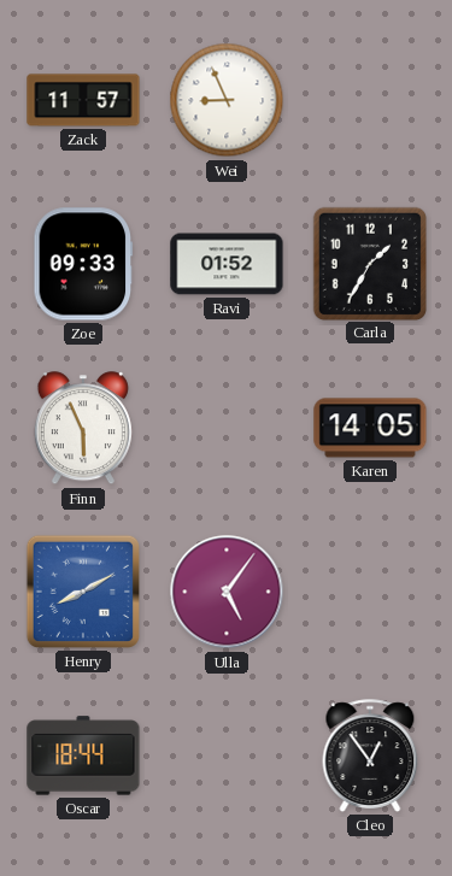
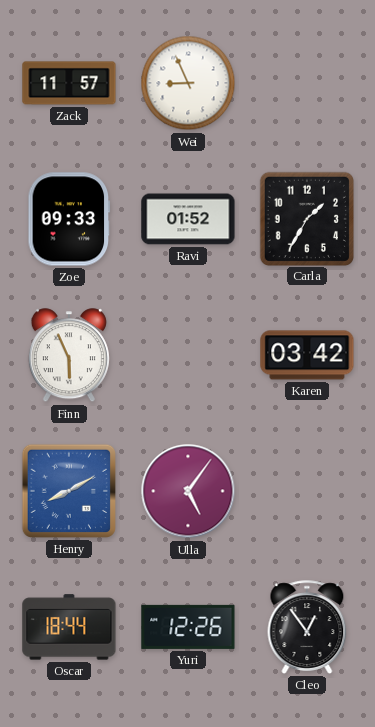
Karen: 14:05 -> 03:42
Yuri: none -> 12:26
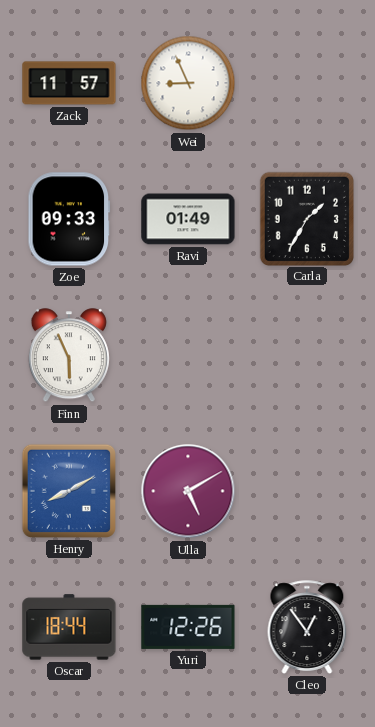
Ravi: 01:52 -> 01:49
Karen: 03:42 -> none
Ulla: 5:06 -> 5:10
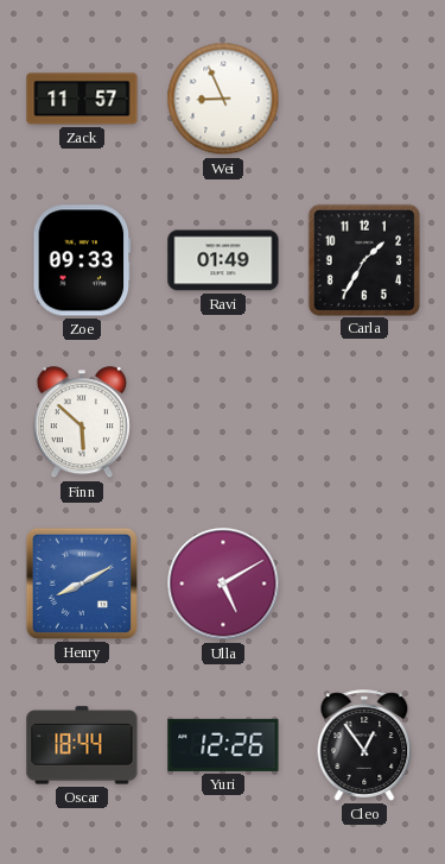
Finn: 5:56 -> 5:52
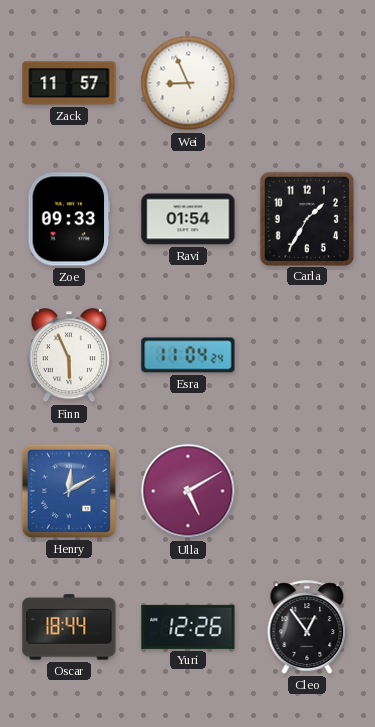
Ravi: 01:49 -> 01:54
Finn: 5:52 -> 5:56
Esra: none -> 11:04
Henry: 8:10 -> 12:10
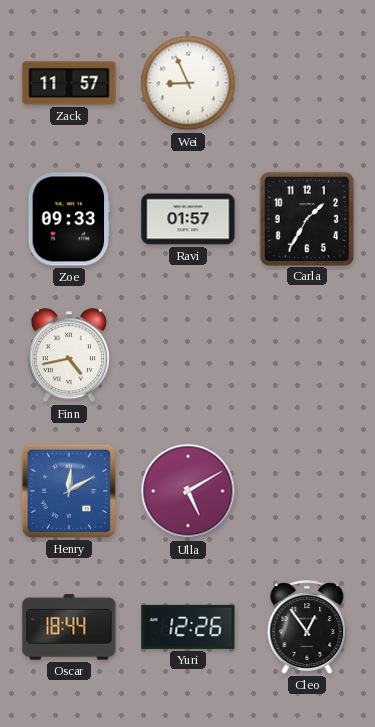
Ravi: 01:54 -> 01:57
Finn: 5:56 -> 4:43
Esra: 11:04 -> none
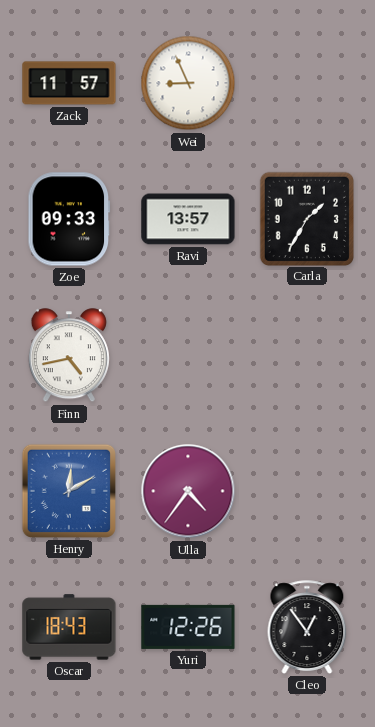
Ravi: 01:57 -> 13:57
Ulla: 5:10 -> 4:36
Oscar: 18:44 -> 18:43
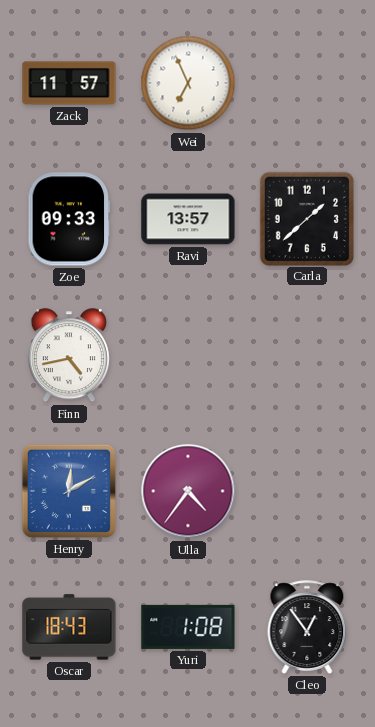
Wei: 8:56 -> 6:56
Carla: 1:35 -> 1:38
Yuri: 12:26 -> 1:08
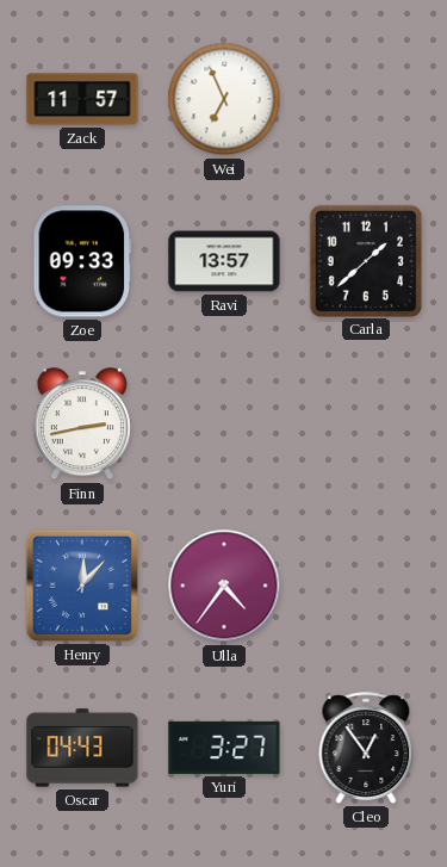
Finn: 4:43 -> 2:43
Henry: 12:10 -> 12:07
Oscar: 18:43 -> 04:43
Yuri: 1:08 -> 3:27
